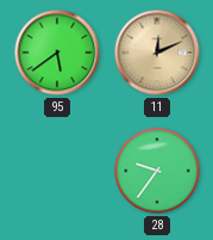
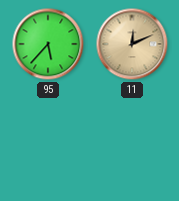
95: 5:39 -> 5:37
28: 9:36 -> none
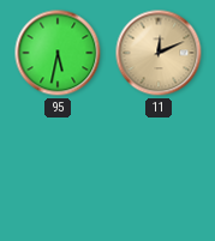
95: 5:37 -> 5:32
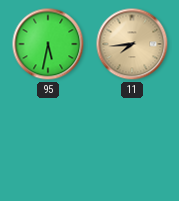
11: 12:11 -> 7:44
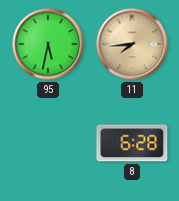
8: none -> 6:28
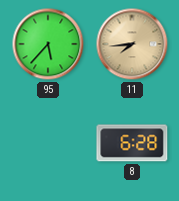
95: 5:32 -> 5:37
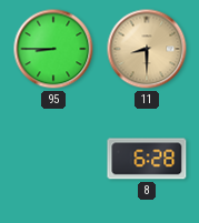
95: 5:37 -> 8:45
11: 7:44 -> 8:30
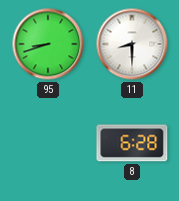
95: 8:45 -> 8:42
11 dial: champagne -> white
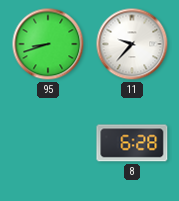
11: 8:30 -> 9:37
